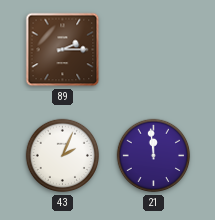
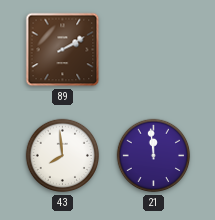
89: 2:15 -> 2:10
43: 2:04 -> 7:59
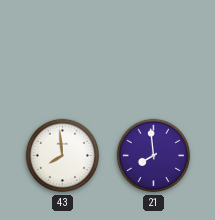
89: 2:10 -> none
21: 11:59 -> 7:59
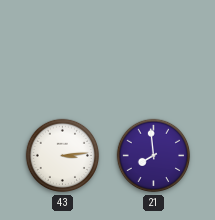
43: 7:59 -> 3:14
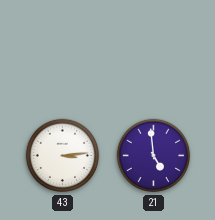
21: 7:59 -> 4:59
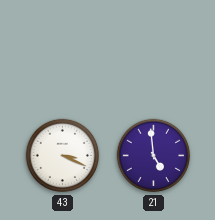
43: 3:14 -> 3:19
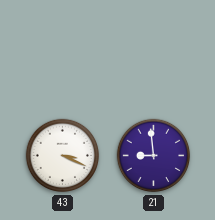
21: 4:59 -> 8:59
